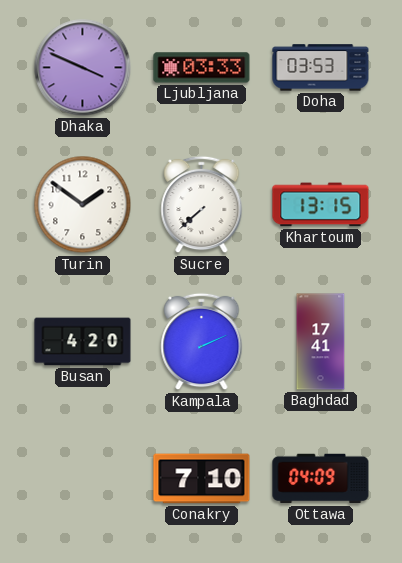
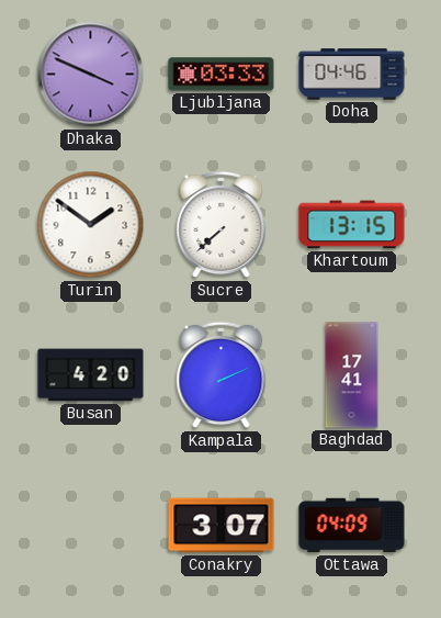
Doha: 03:53 -> 04:46
Conakry: 7:10 -> 3:07
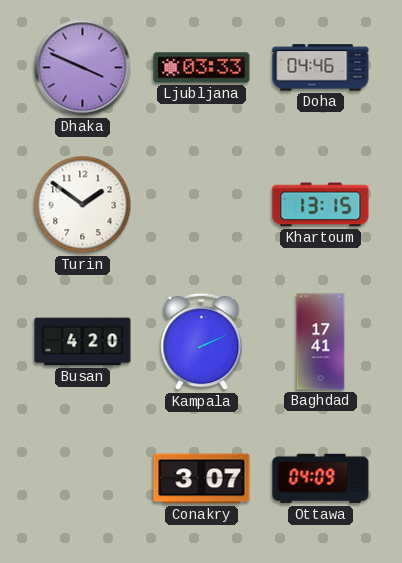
Sucre: 7:38 -> none
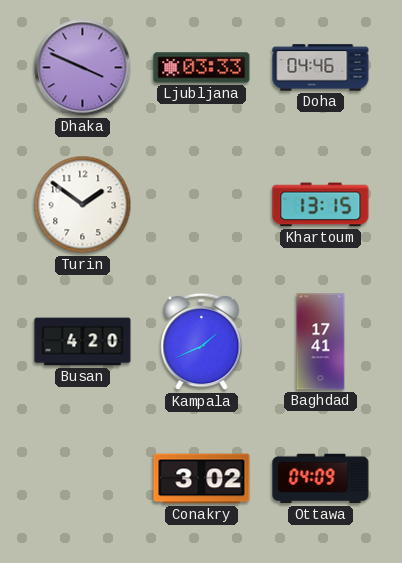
Kampala: 2:11 -> 1:41
Conakry: 3:07 -> 3:02
